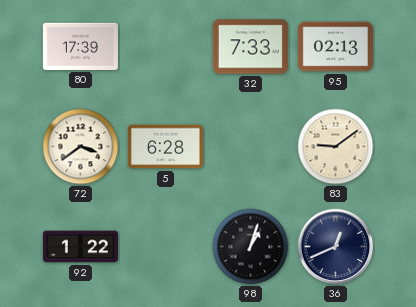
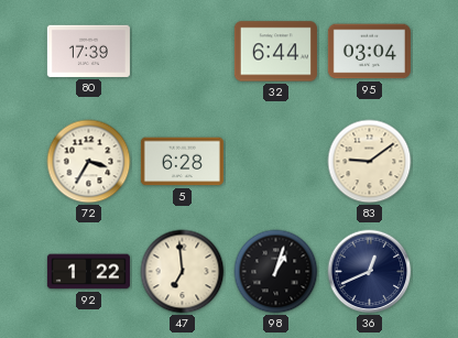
32: 7:33 -> 6:44
95: 02:13 -> 03:04
72: 3:39 -> 3:35
47: none -> 6:59
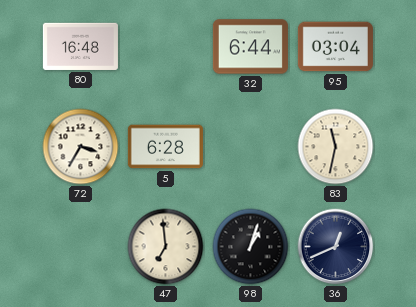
80: 17:39 -> 16:48
83: 9:09 -> 11:32
92: 1:22 -> none
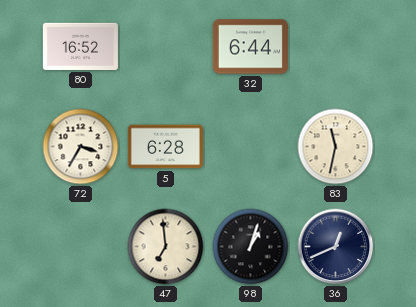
80: 16:48 -> 16:52
95: 03:04 -> none
